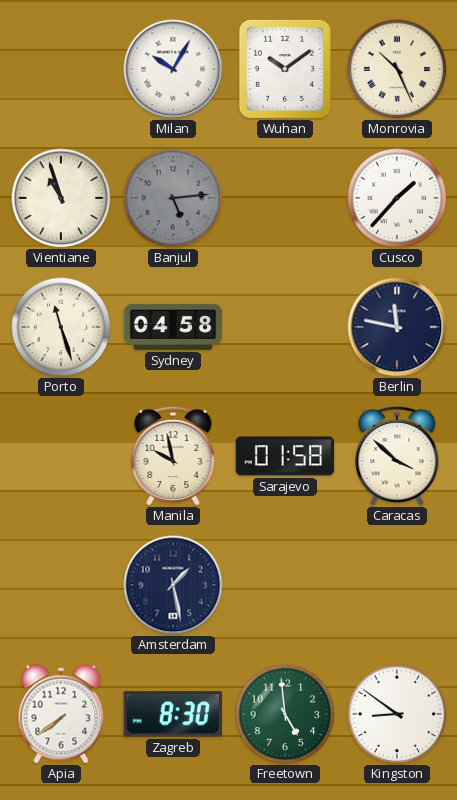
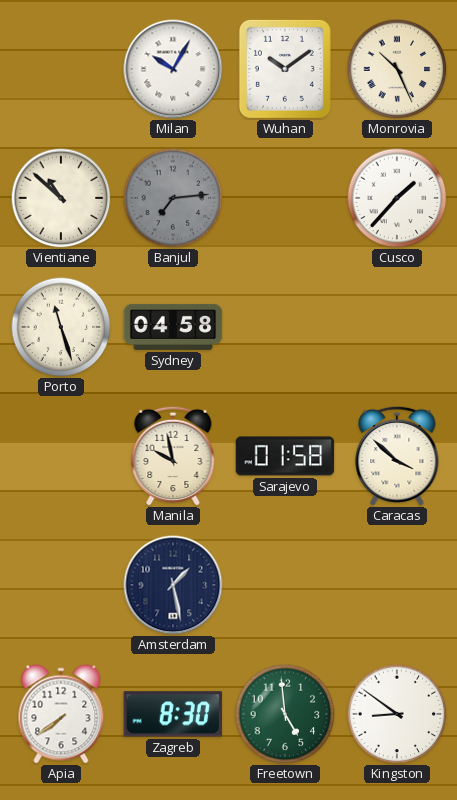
Vientiane: 10:57 -> 10:52
Banjul: 5:14 -> 7:14
Berlin: 11:47 -> none
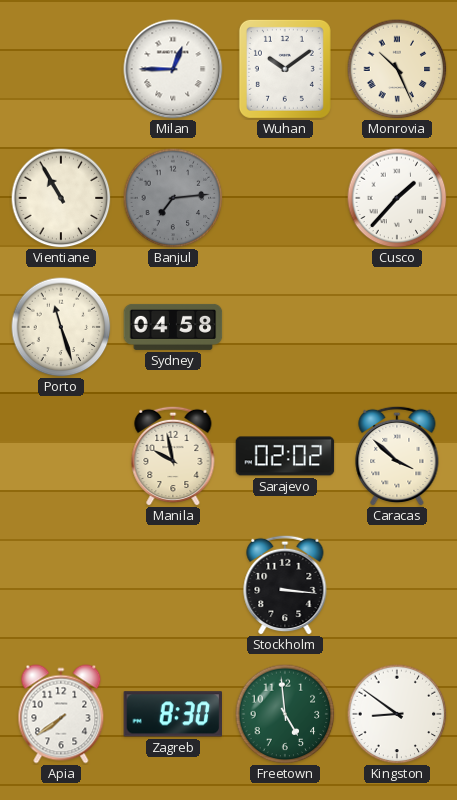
Milan: 10:05 -> 12:45
Vientiane: 10:52 -> 10:55
Sarajevo: 01:58 -> 02:02
Amsterdam: 1:28 -> none
Stockholm: none -> 3:16
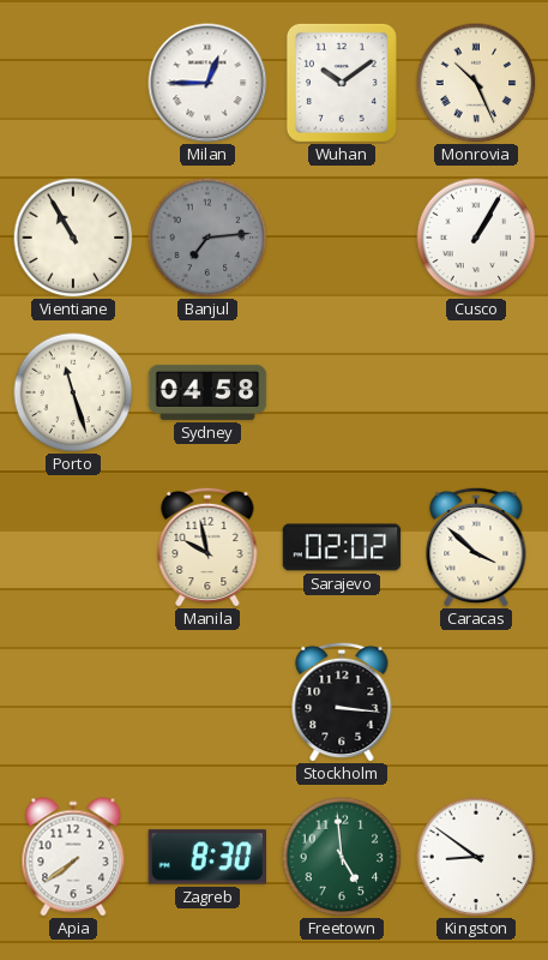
Cusco: 1:37 -> 1:05
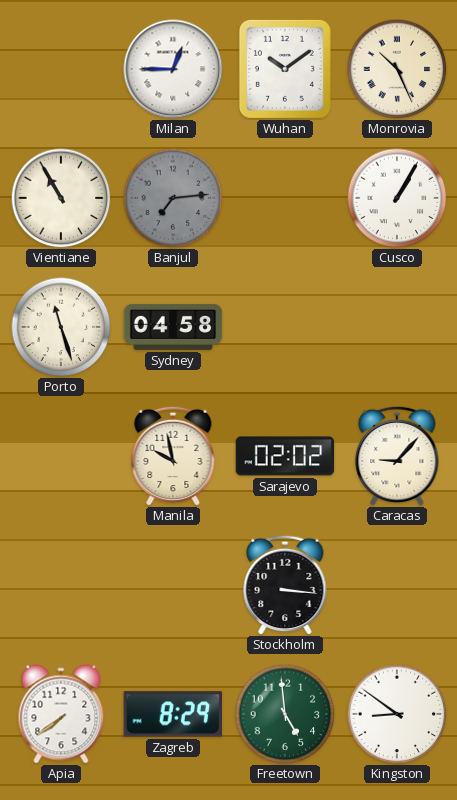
Caracas: 3:52 -> 9:07
Zagreb: 8:30 -> 8:29
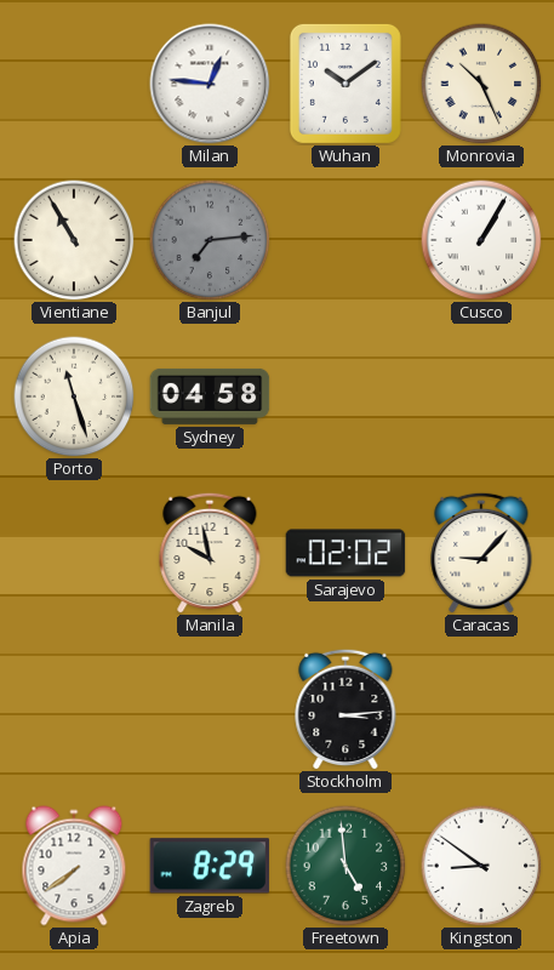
Milan: 12:45 -> 12:46
Stockholm: 3:16 -> 3:14
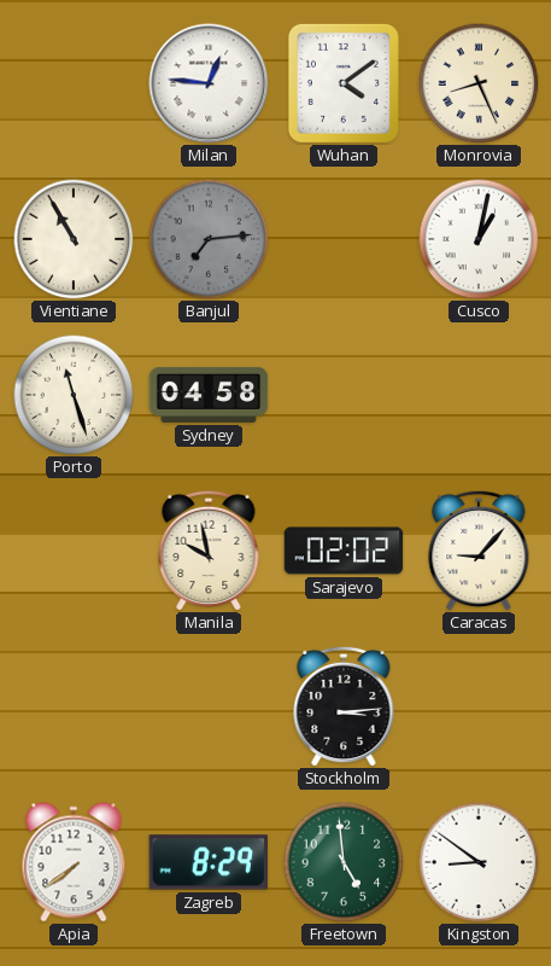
Wuhan: 10:09 -> 4:09
Monrovia: 10:26 -> 8:26
Cusco: 1:05 -> 1:02
